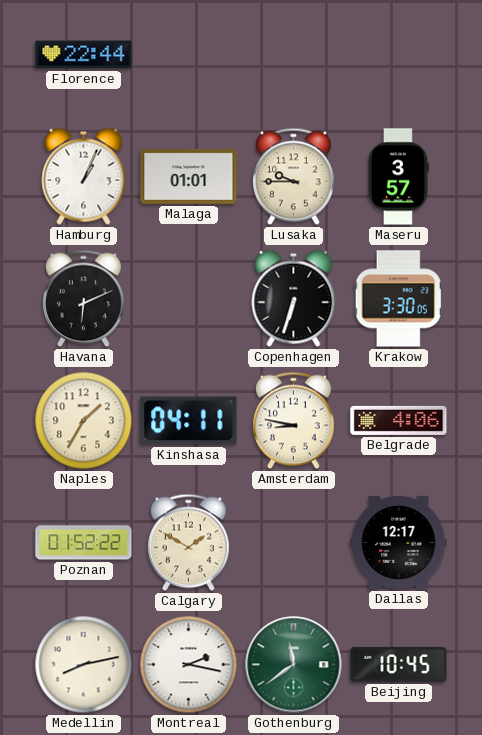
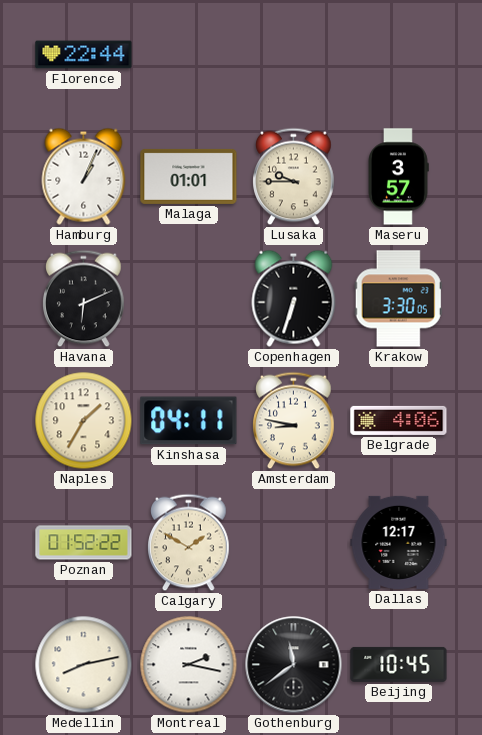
Gothenburg dial: green -> black
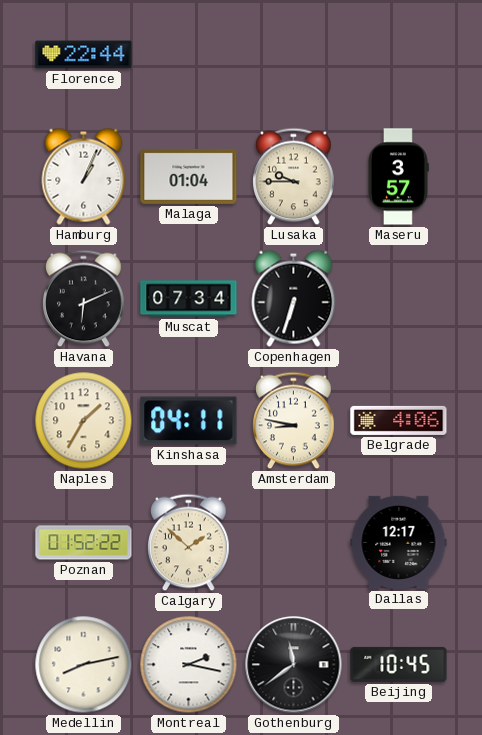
Malaga: 01:01 -> 01:04
Muscat: none -> 07:34
Krakow: 3:30 -> none
Calgary: 1:50 -> 1:52
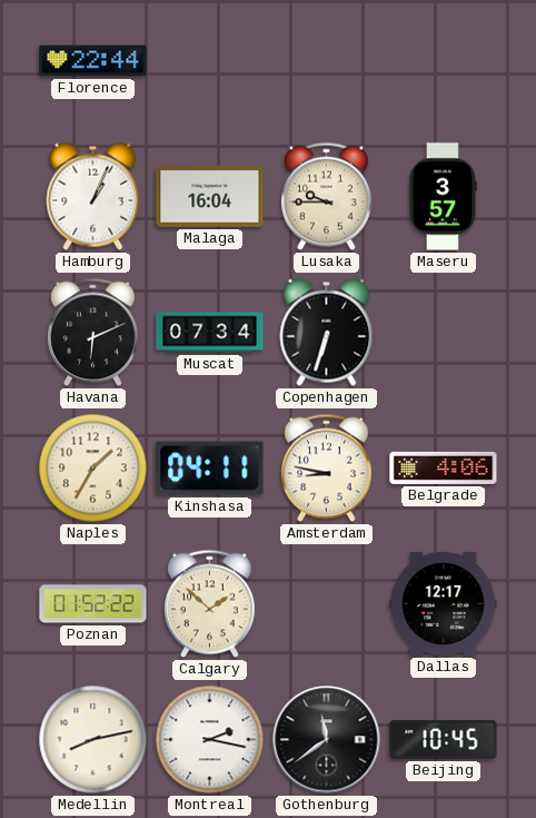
Malaga: 01:04 -> 16:04
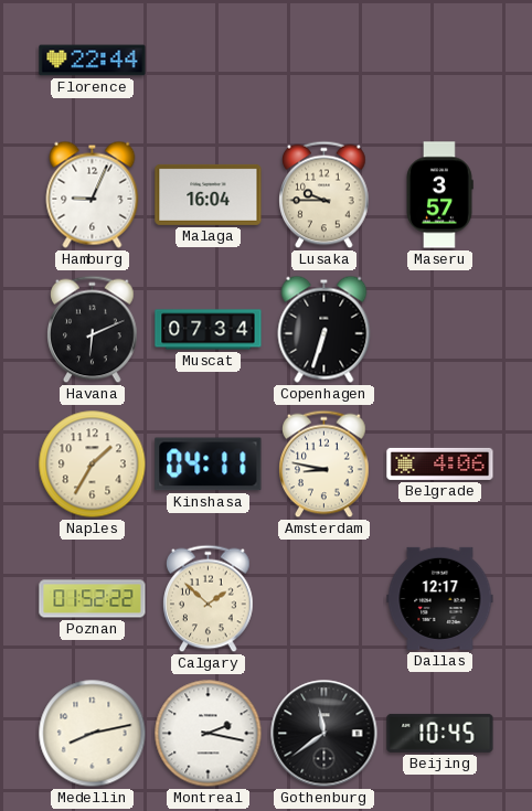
Hamburg: 1:04 -> 9:04
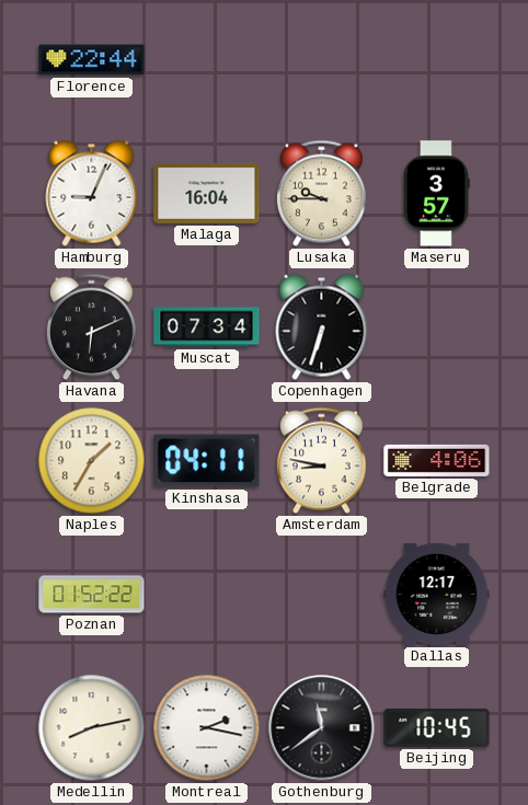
Calgary: 1:52 -> none
